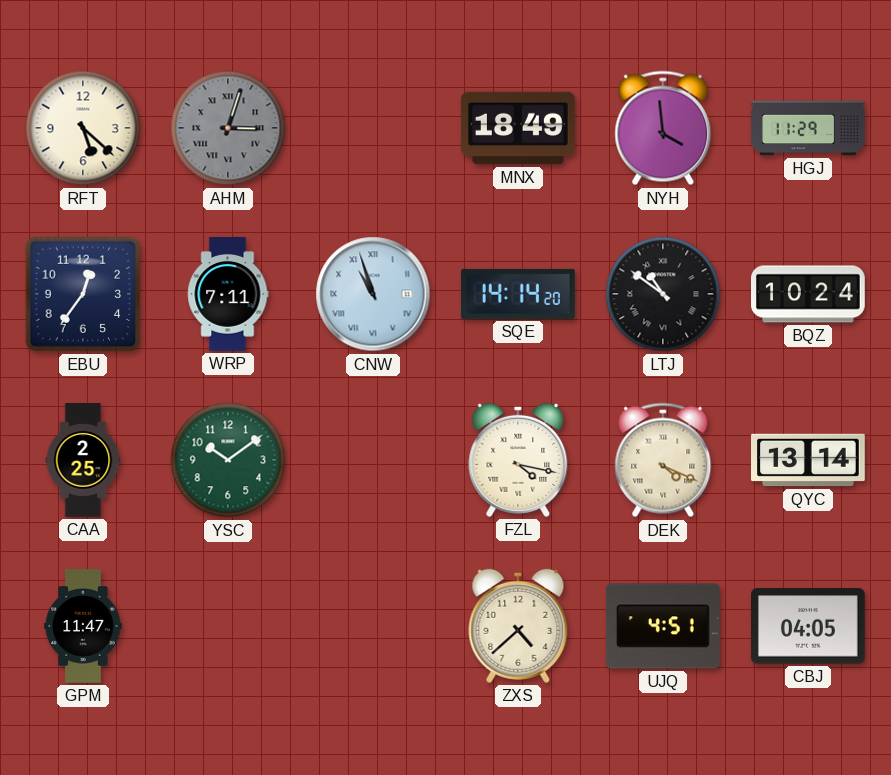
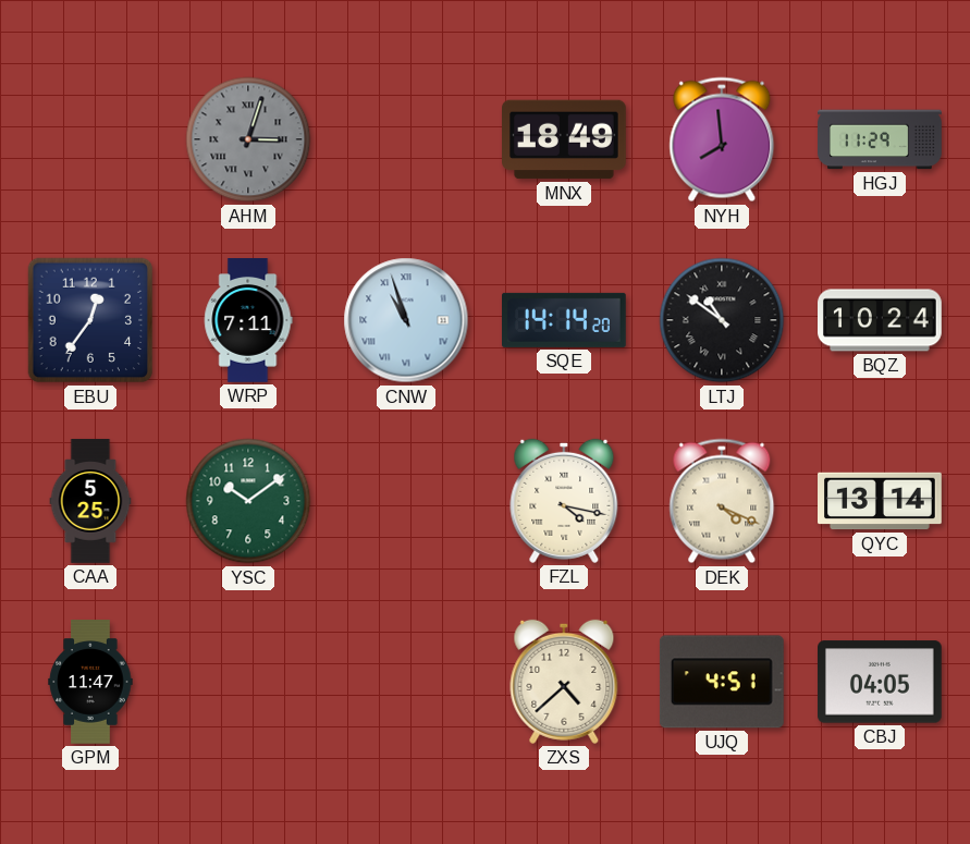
RFT: 5:22 -> none
NYH: 3:59 -> 7:59
CAA: 2:25 -> 5:25
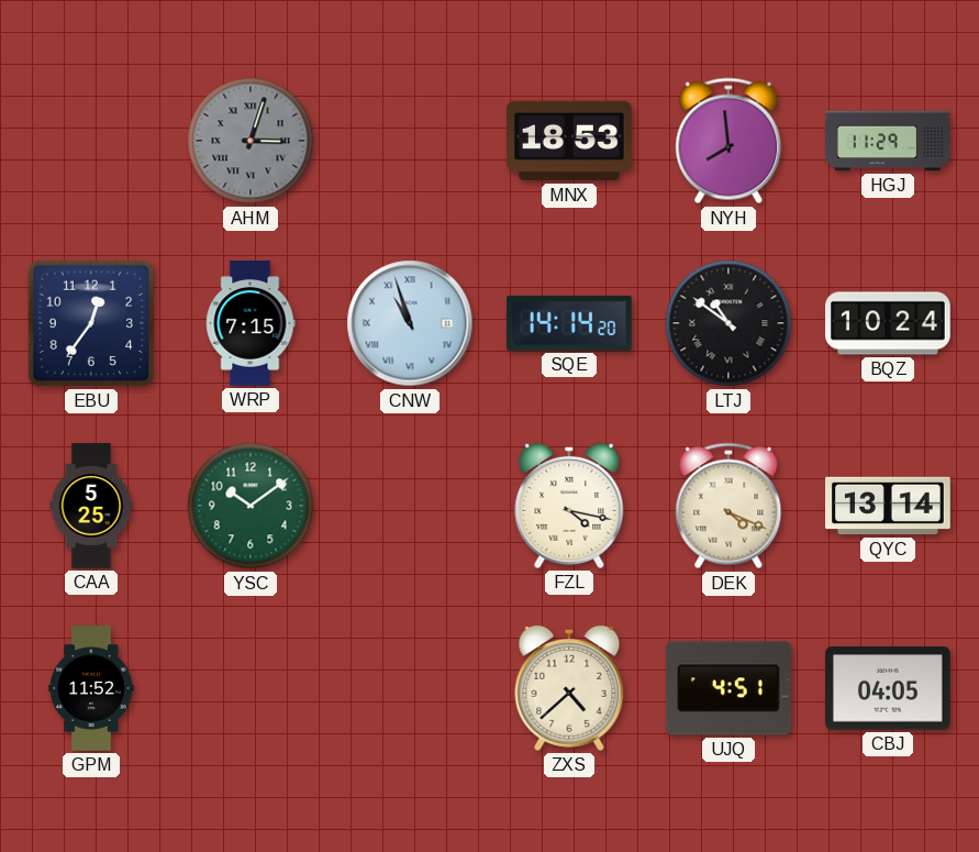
MNX: 18:49 -> 18:53
WRP: 7:11 -> 7:15
GPM: 11:47 -> 11:52
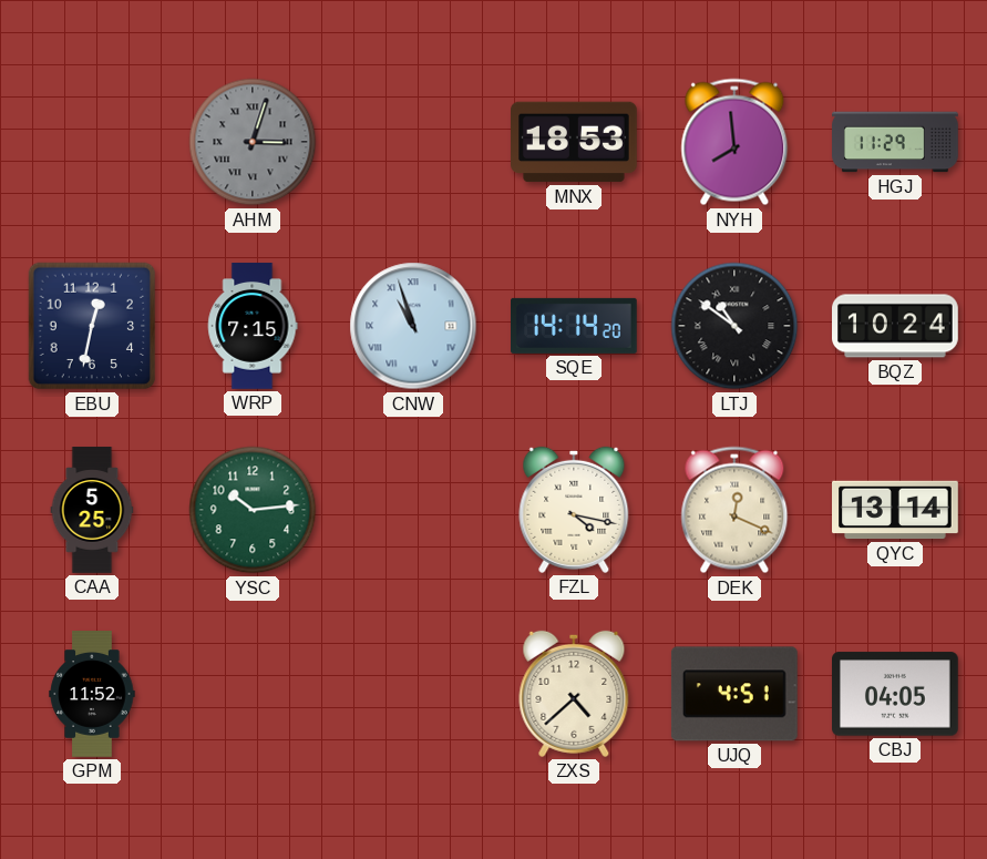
EBU: 12:36 -> 12:32
YSC: 10:09 -> 10:14
DEK: 4:19 -> 12:19
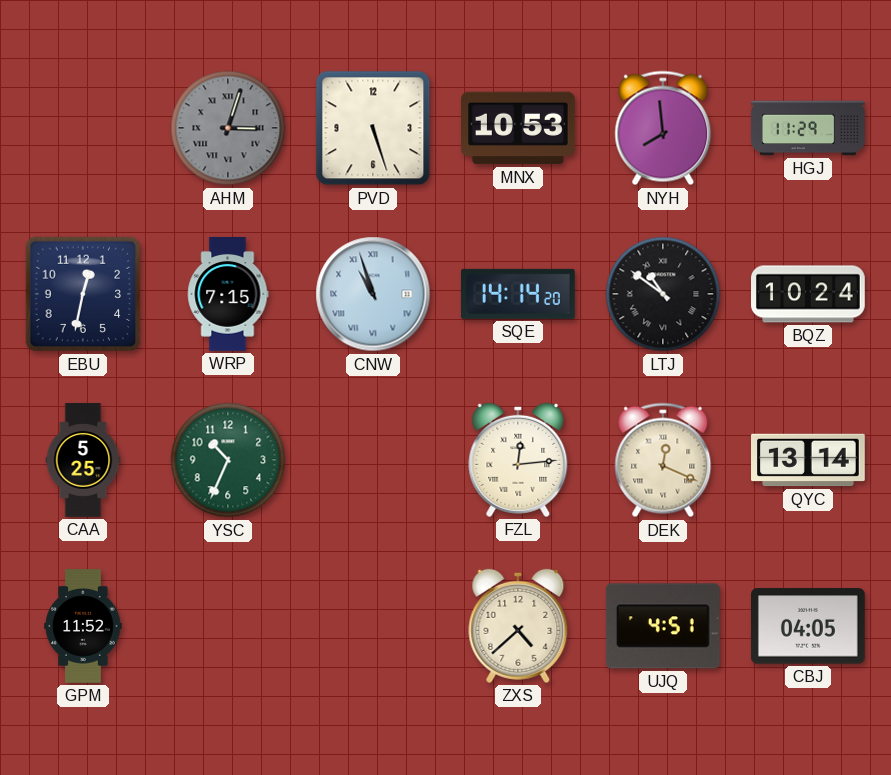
PVD: none -> 5:27
MNX: 18:53 -> 10:53
YSC: 10:14 -> 10:34
FZL: 4:17 -> 12:14
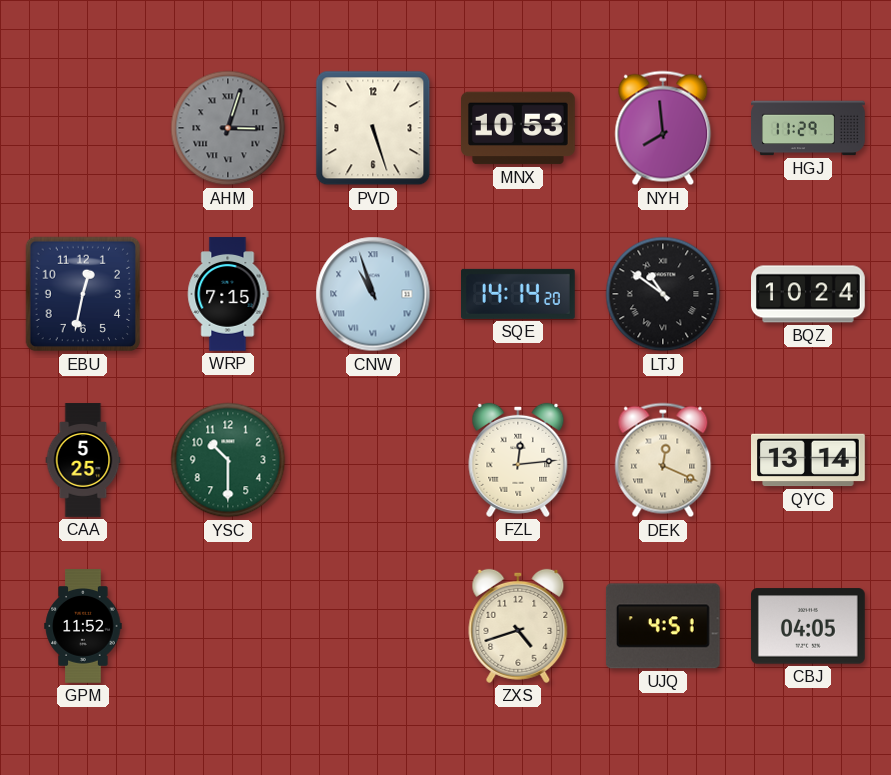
YSC: 10:34 -> 10:30
ZXS: 4:38 -> 4:42
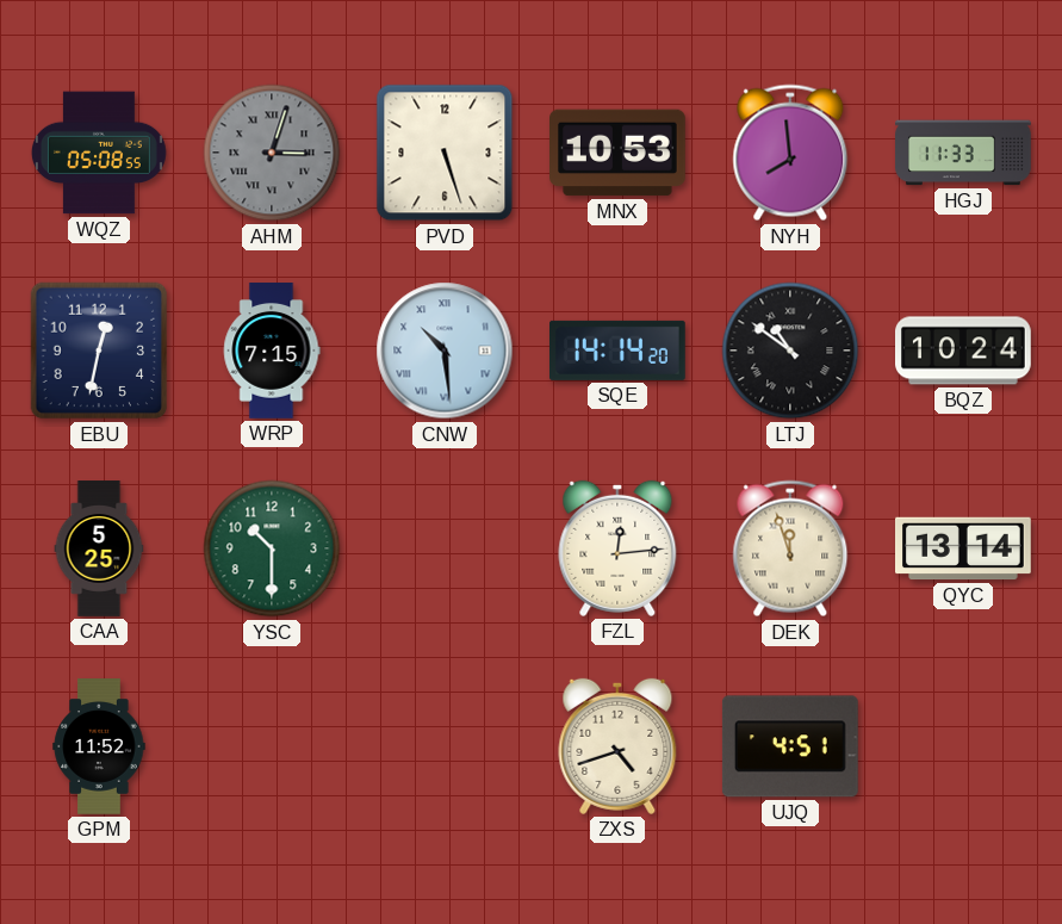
WQZ: none -> 05:08
HGJ: 11:29 -> 11:33
CNW: 10:57 -> 10:29
DEK: 12:19 -> 11:57
CBJ: 04:05 -> none
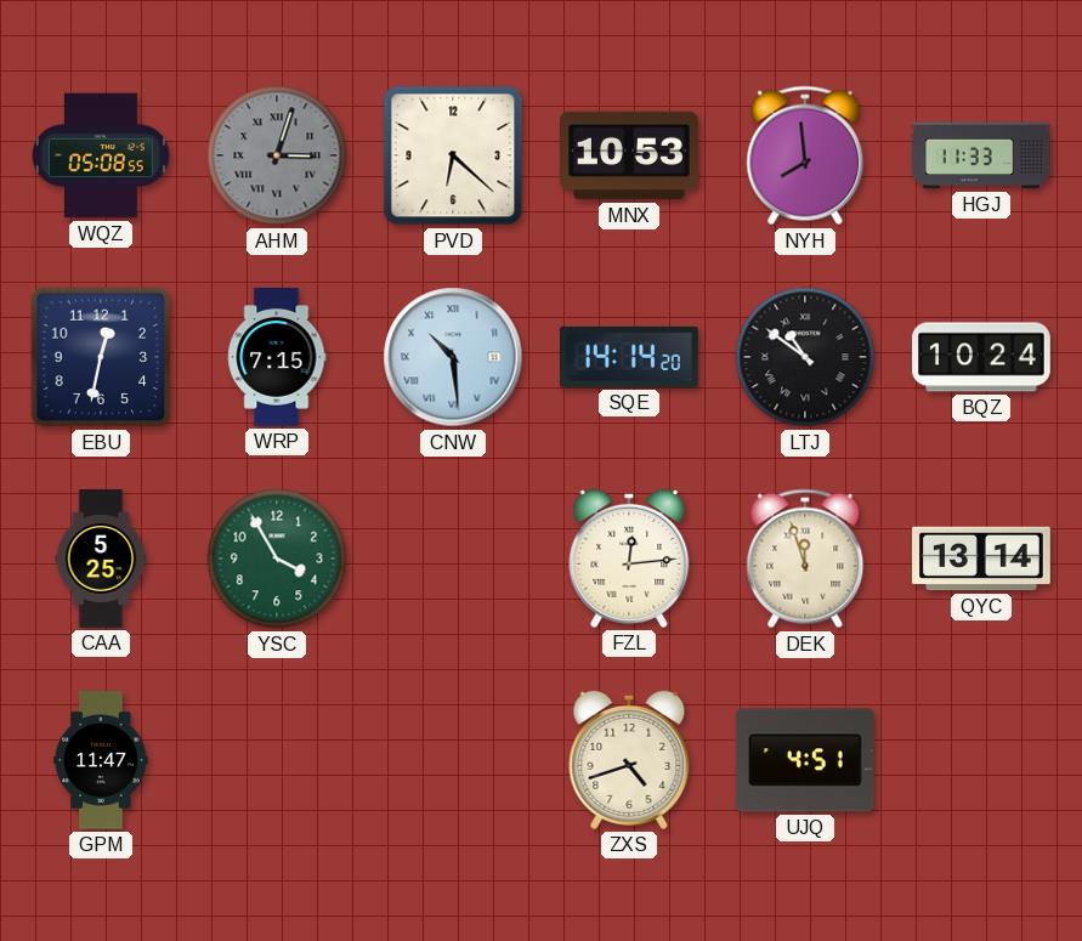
PVD: 5:27 -> 6:22
YSC: 10:30 -> 3:55
GPM: 11:52 -> 11:47
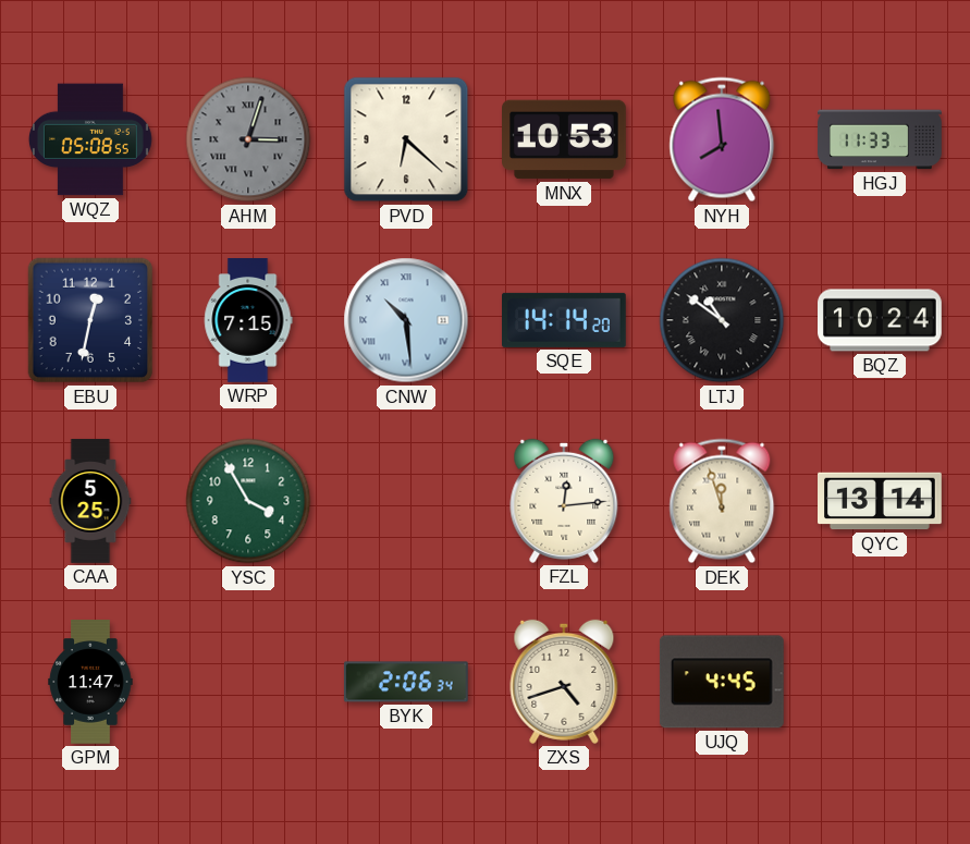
BYK: none -> 2:06
UJQ: 4:51 -> 4:45
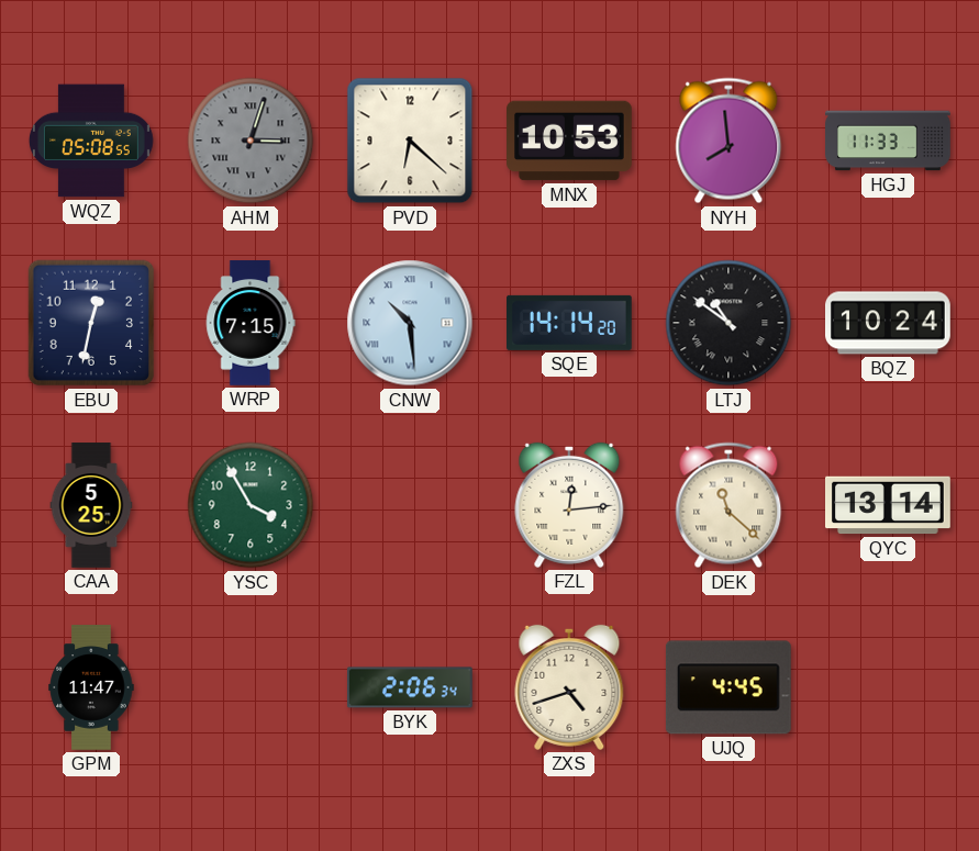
DEK: 11:57 -> 11:22
